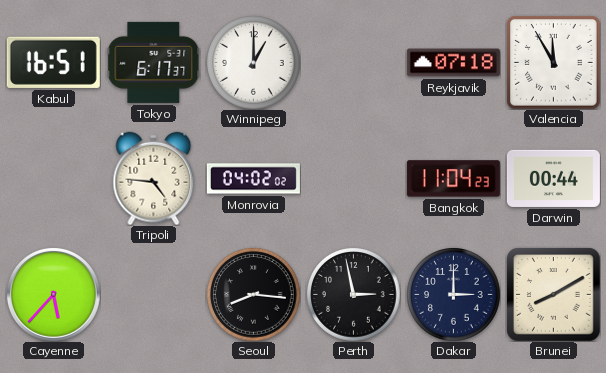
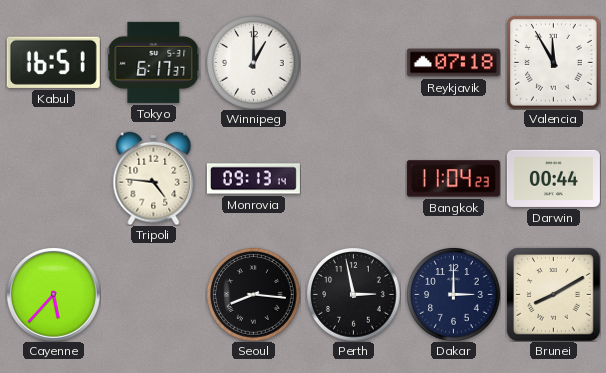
Monrovia: 04:02 -> 09:13
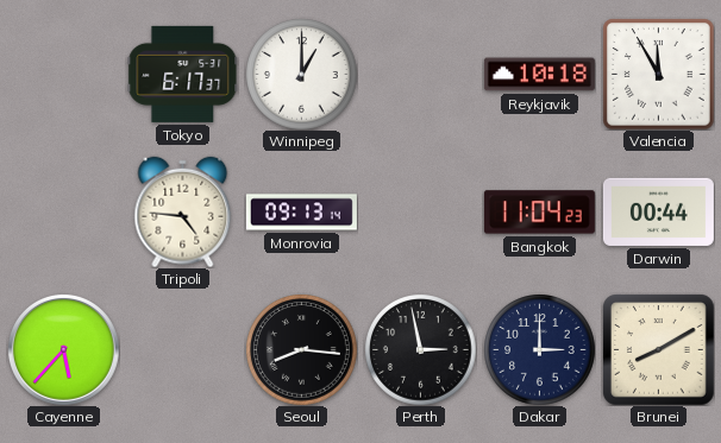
Kabul: 16:51 -> none
Reykjavik: 07:18 -> 10:18
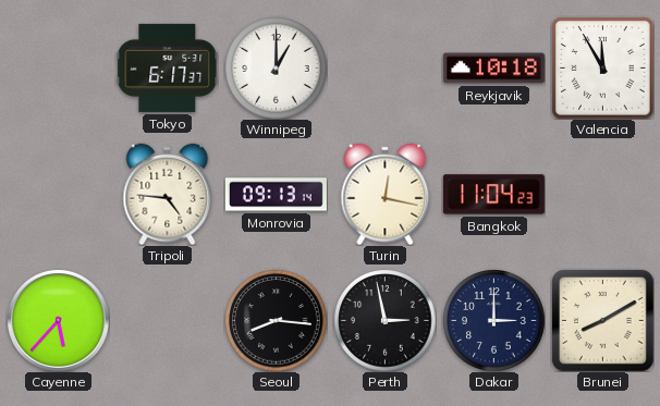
Turin: none -> 12:17
Darwin: 00:44 -> none
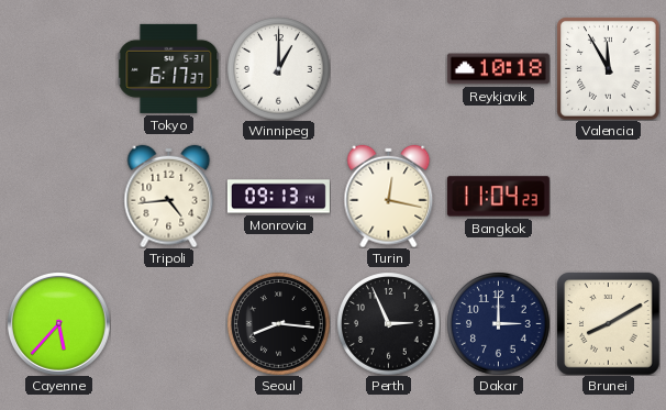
Tripoli: 4:46 -> 4:44
Perth: 2:58 -> 2:56
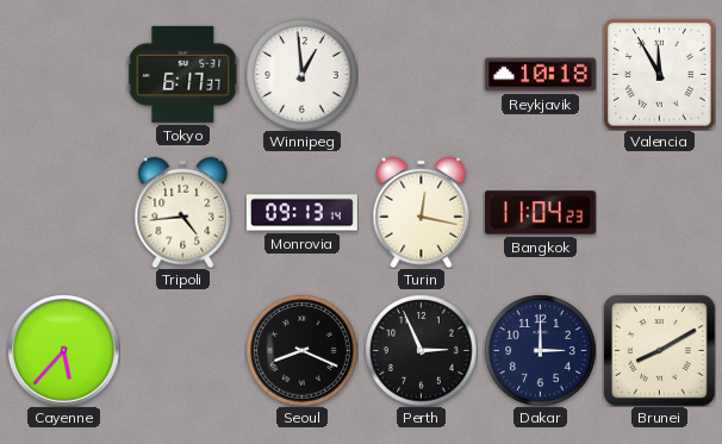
Winnipeg: 1:00 -> 12:59
Seoul: 8:16 -> 8:19
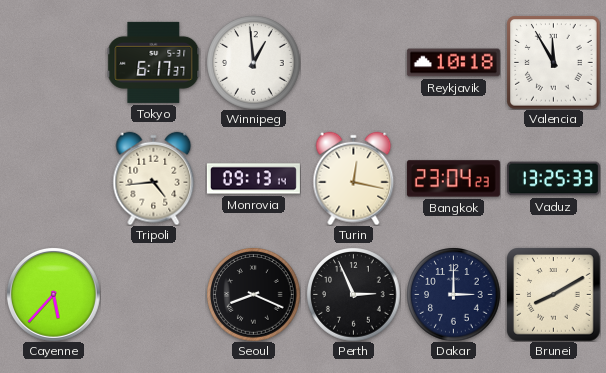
Bangkok: 11:04 -> 23:04
Vaduz: none -> 13:25
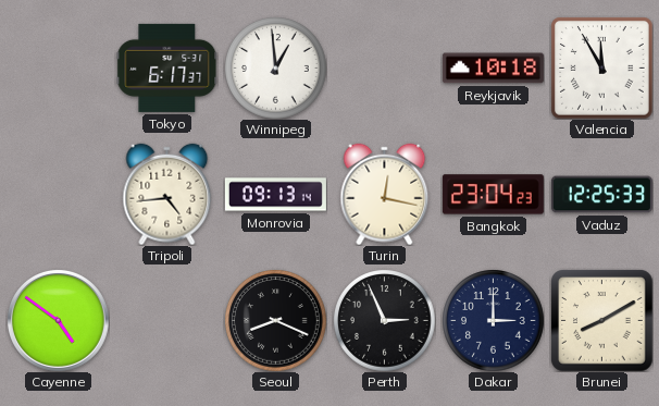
Vaduz: 13:25 -> 12:25
Cayenne: 5:37 -> 4:51
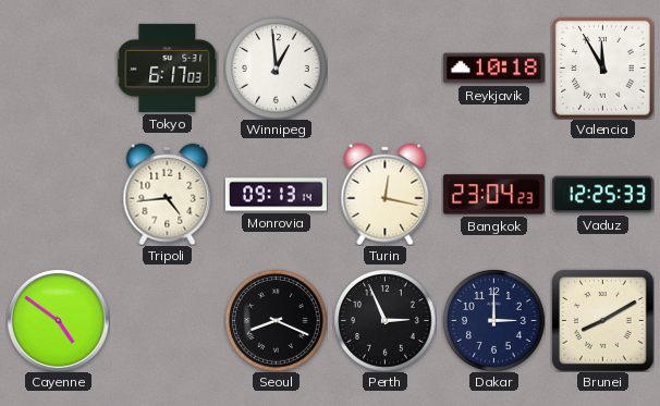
Tokyo: 6:17:37 -> 6:17:03
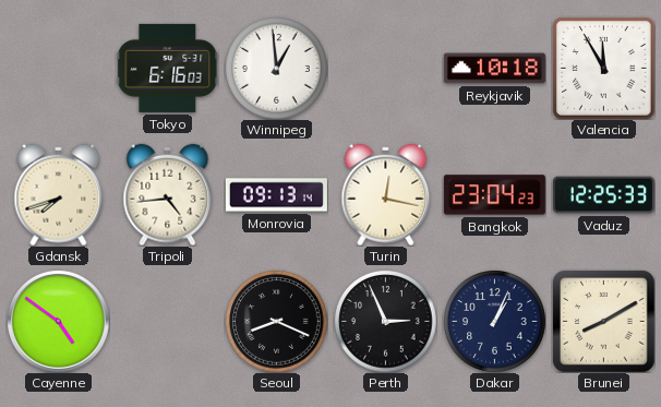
Tokyo: 6:17 -> 6:16
Gdansk: none -> 7:42
Dakar: 3:00 -> 1:04
